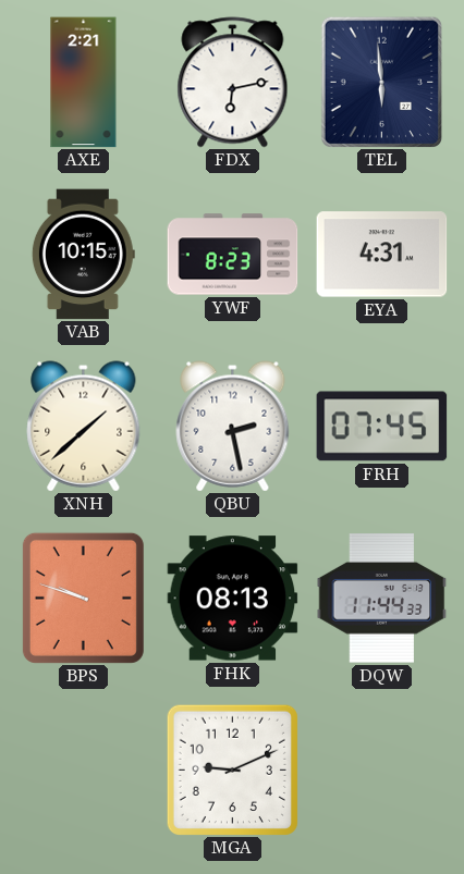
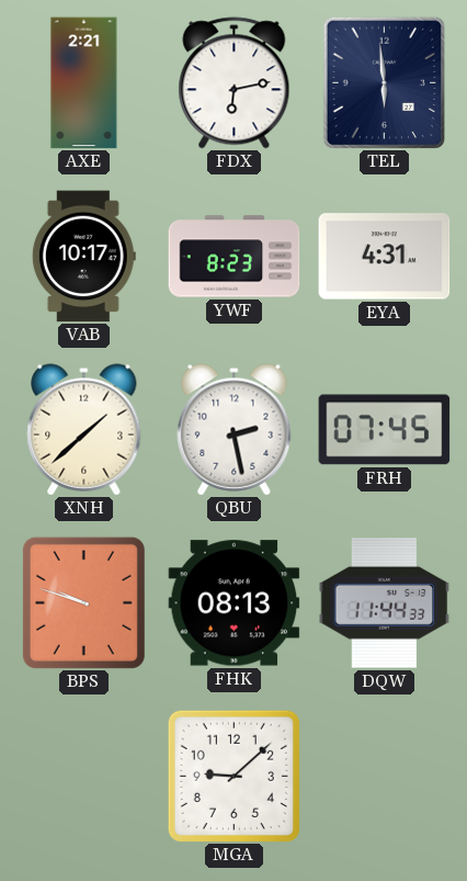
VAB: 10:15 -> 10:17
MGA: 9:11 -> 9:08
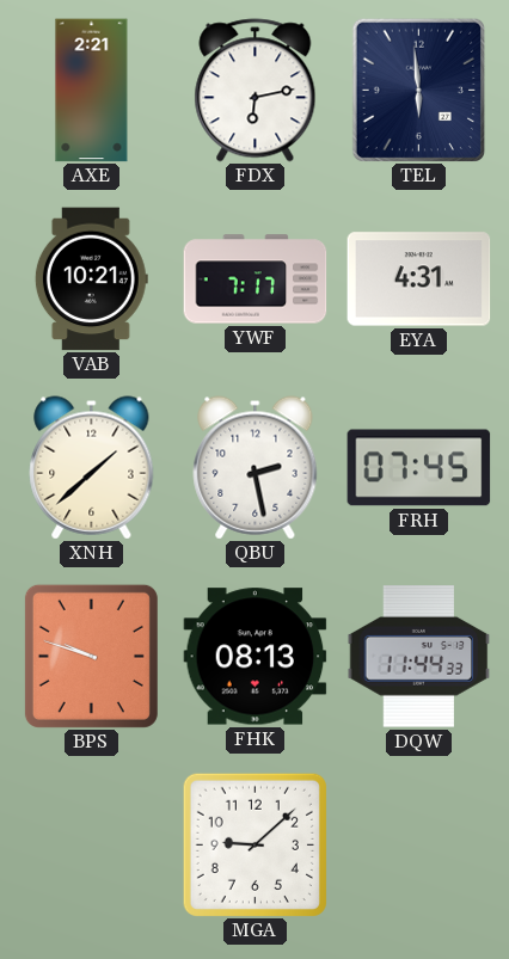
VAB: 10:17 -> 10:21
YWF: 8:23 -> 7:17
